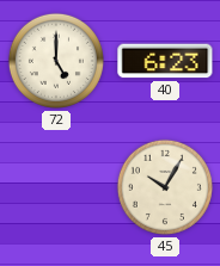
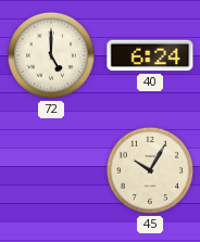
40: 6:23 -> 6:24
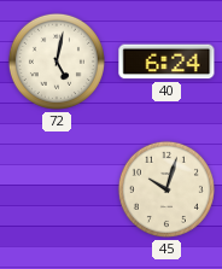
72: 5:00 -> 5:02
45: 10:05 -> 10:03
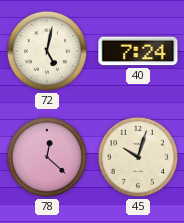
40: 6:24 -> 7:24
78: none -> 12:22
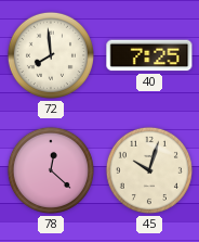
72: 5:02 -> 7:59
40: 7:24 -> 7:25
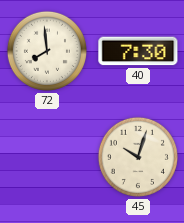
40: 7:25 -> 7:30
78: 12:22 -> none
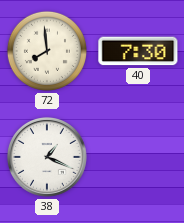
38: none -> 1:19
45: 10:03 -> none
